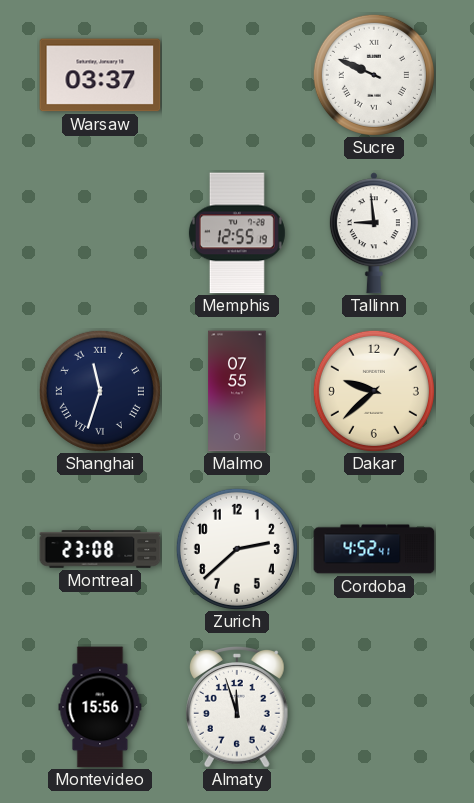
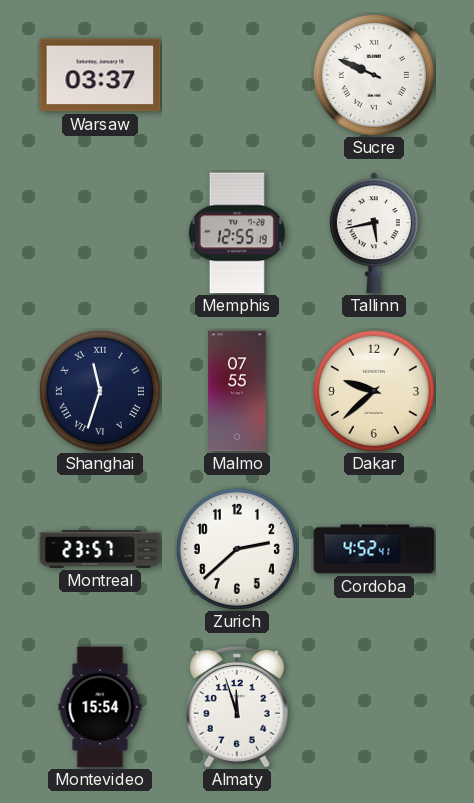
Tallinn: 8:59 -> 5:43
Montreal: 23:08 -> 23:57
Montevideo: 15:56 -> 15:54
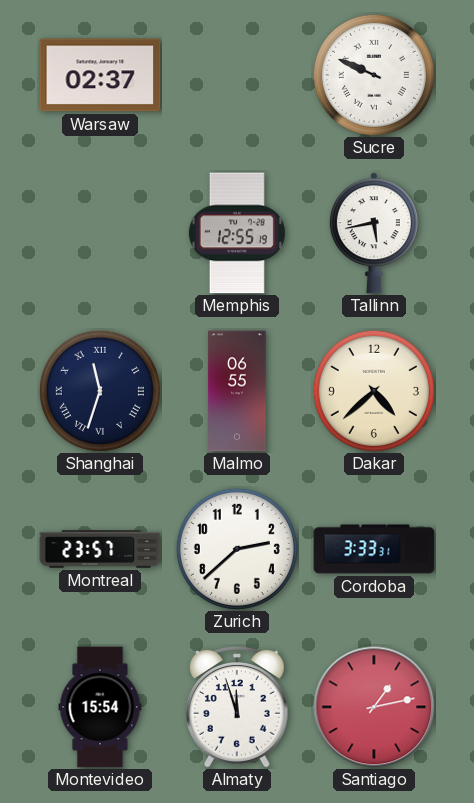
Warsaw: 03:37 -> 02:37
Malmo: 07:55 -> 06:55
Dakar: 9:38 -> 4:38
Cordoba: 4:52 -> 3:33
Santiago: none -> 1:13
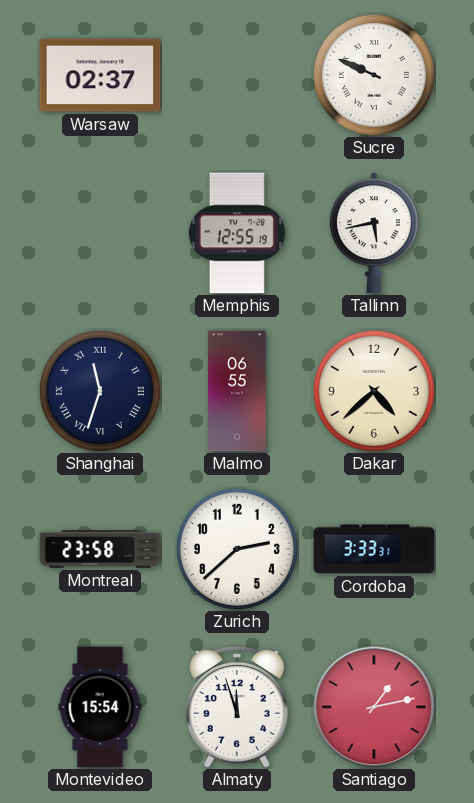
Montreal: 23:57 -> 23:58
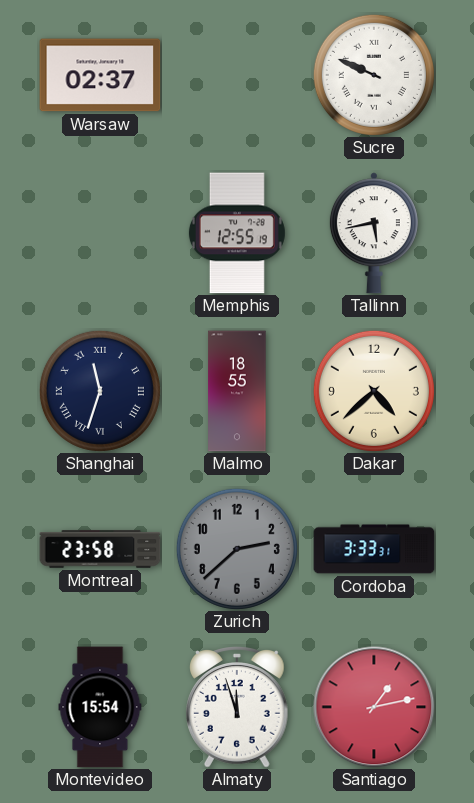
Malmo: 06:55 -> 18:55
Zurich dial: white -> grey
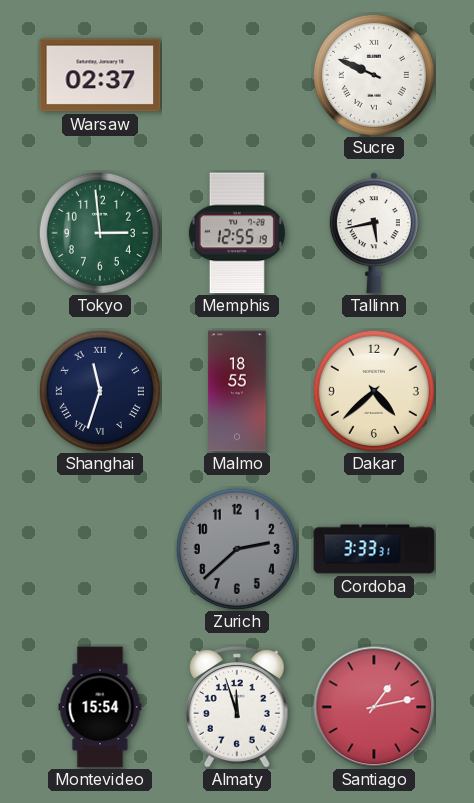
Tokyo: none -> 2:59
Montreal: 23:58 -> none
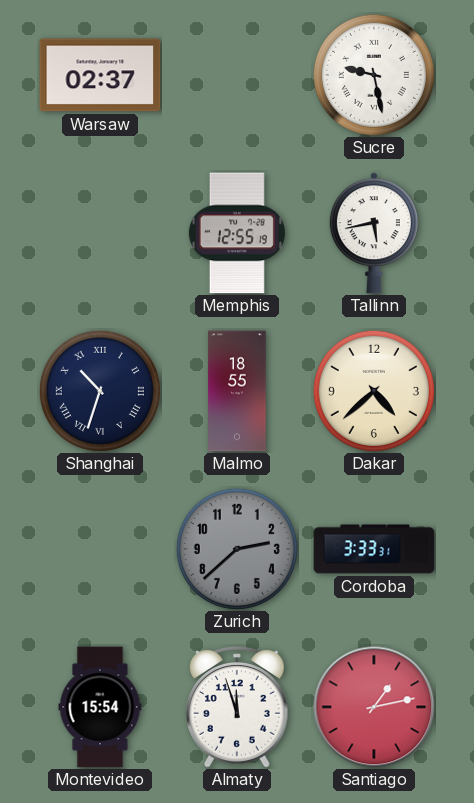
Sucre: 9:49 -> 9:28
Tokyo: 2:59 -> none
Shanghai: 11:33 -> 10:33
